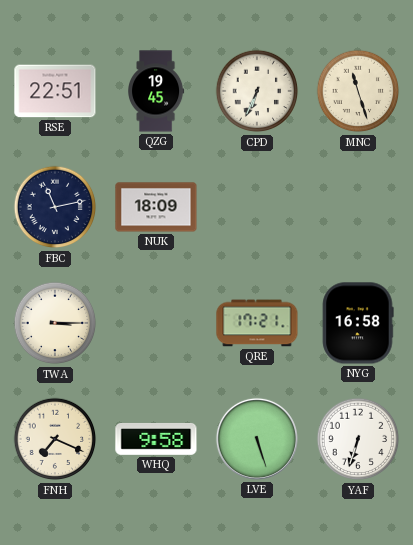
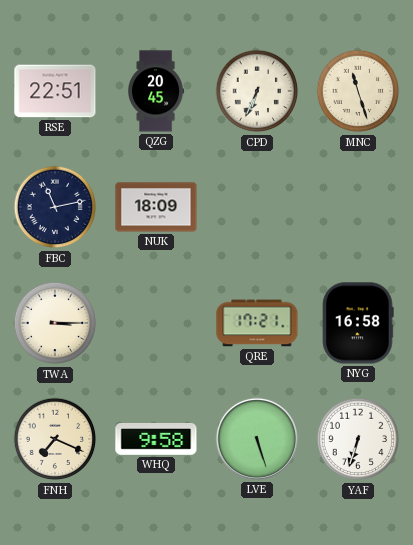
QZG: 19:45 -> 20:45
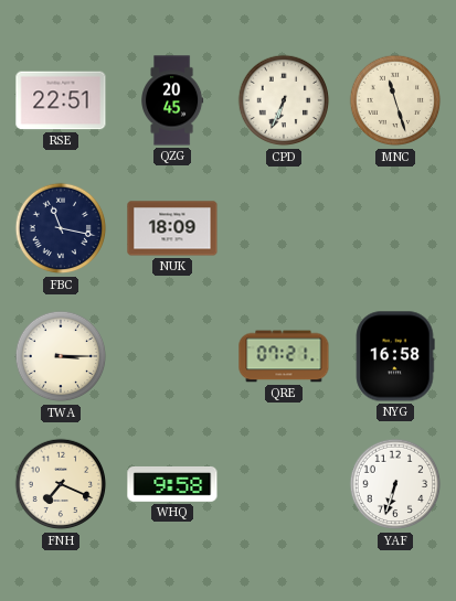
FBC: 11:13 -> 11:17
QRE: 17:21 -> 07:21
LVE: 5:27 -> none
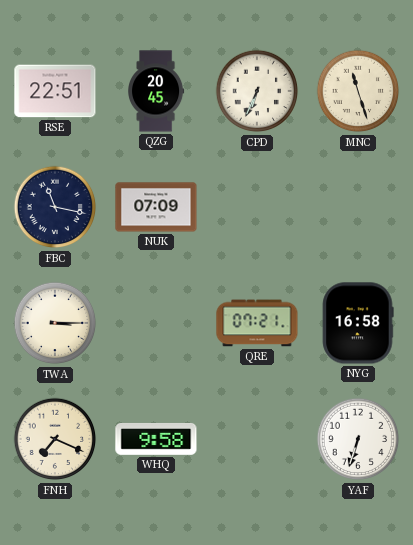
NUK: 18:09 -> 07:09
